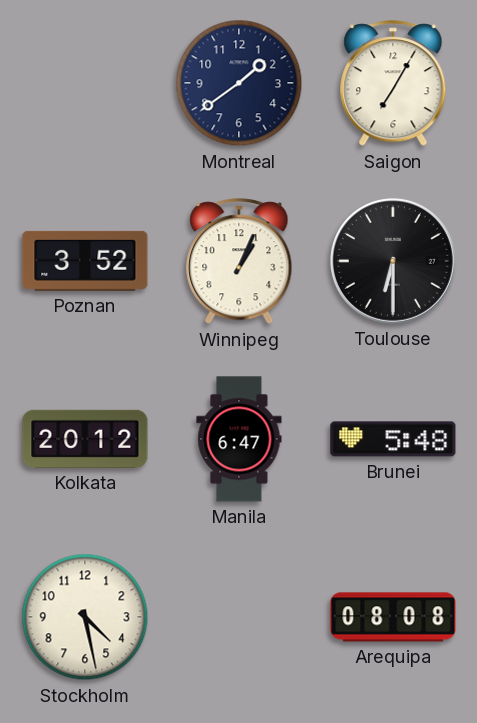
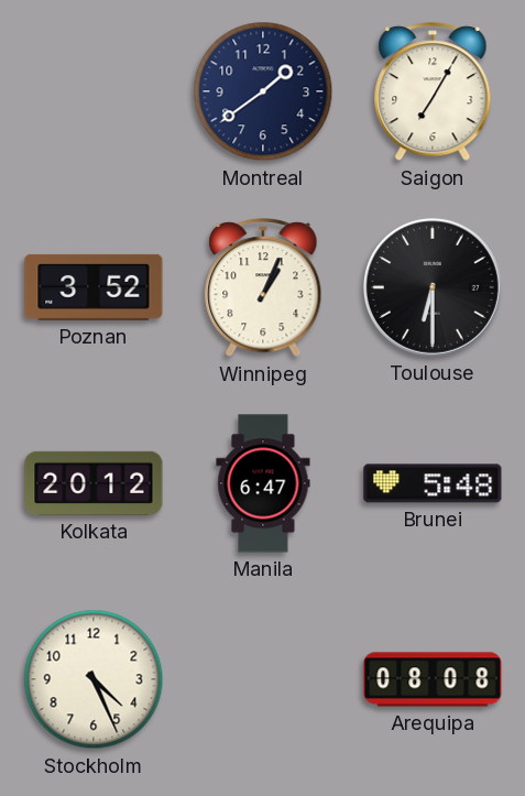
Stockholm: 4:28 -> 4:26
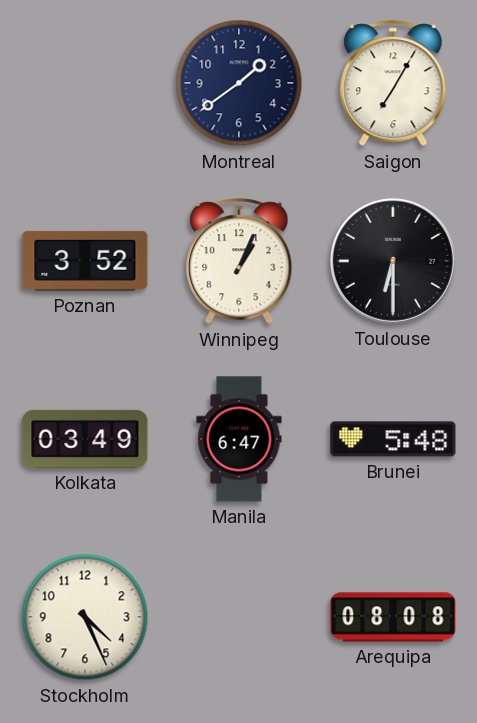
Kolkata: 20:12 -> 03:49
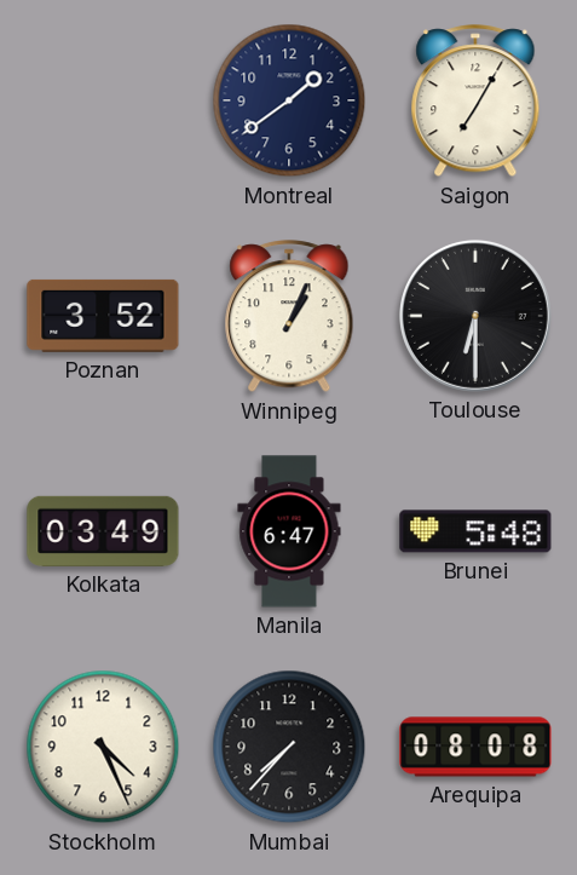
Mumbai: none -> 7:37
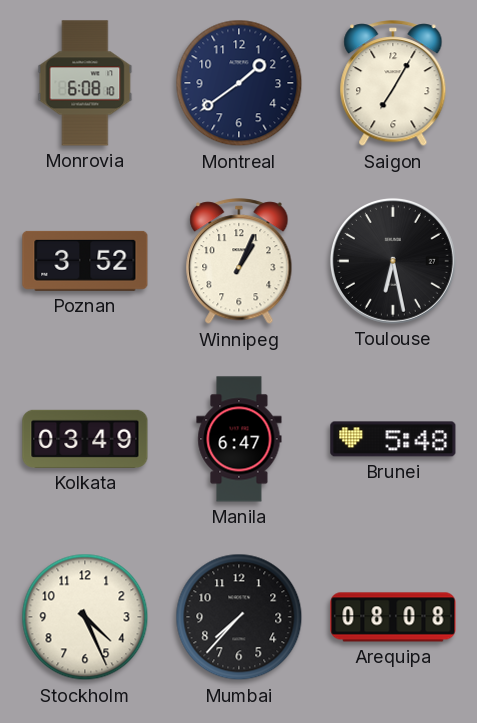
Monrovia: none -> 6:08
Toulouse: 6:30 -> 6:28
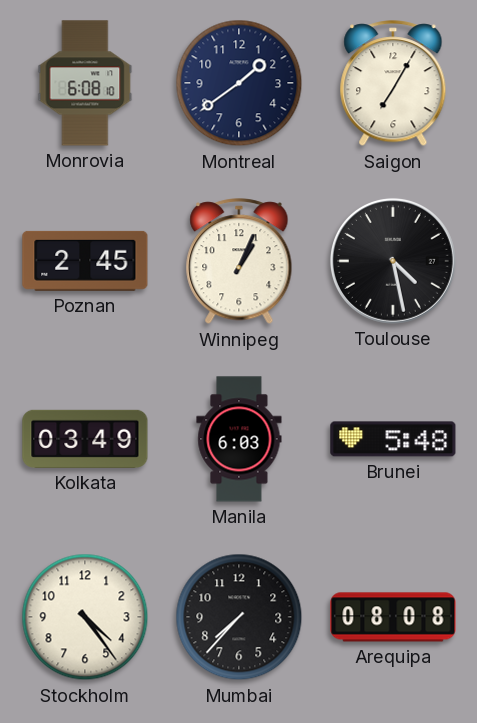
Poznan: 3:52 -> 2:45
Toulouse: 6:28 -> 4:28
Manila: 6:47 -> 6:03
Stockholm: 4:26 -> 4:24
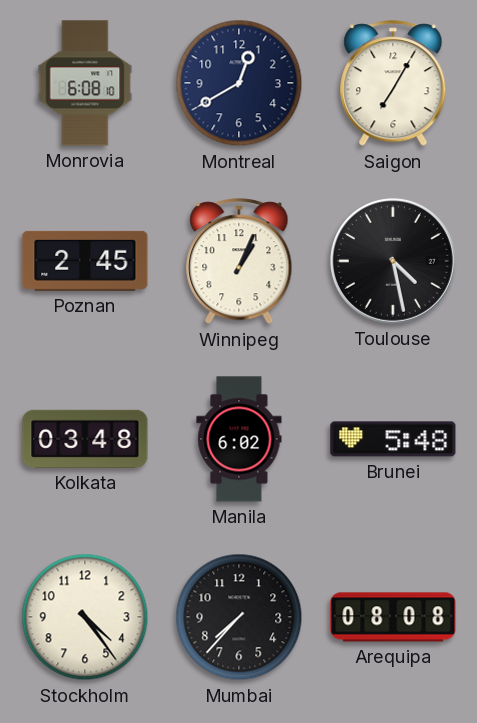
Montreal: 1:39 -> 12:40
Kolkata: 03:49 -> 03:48
Manila: 6:03 -> 6:02
